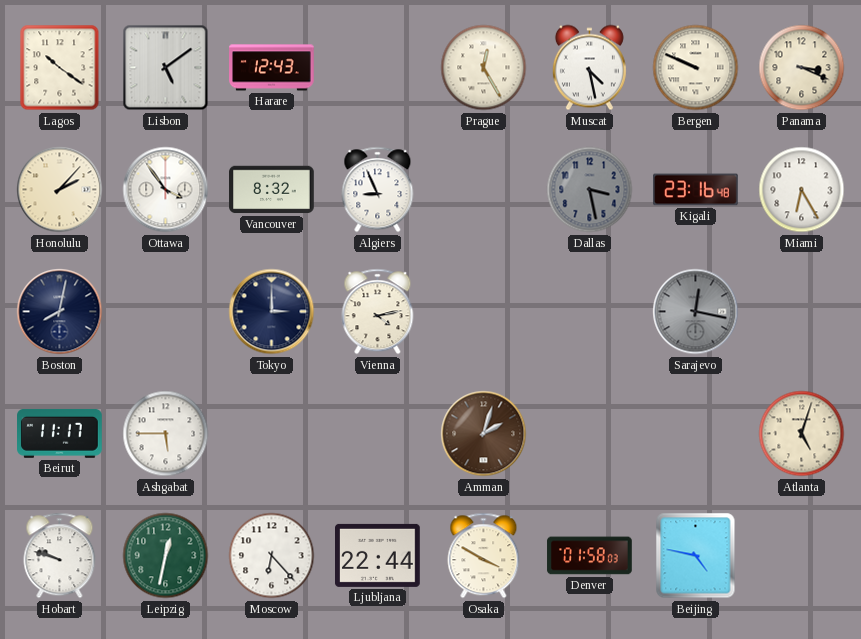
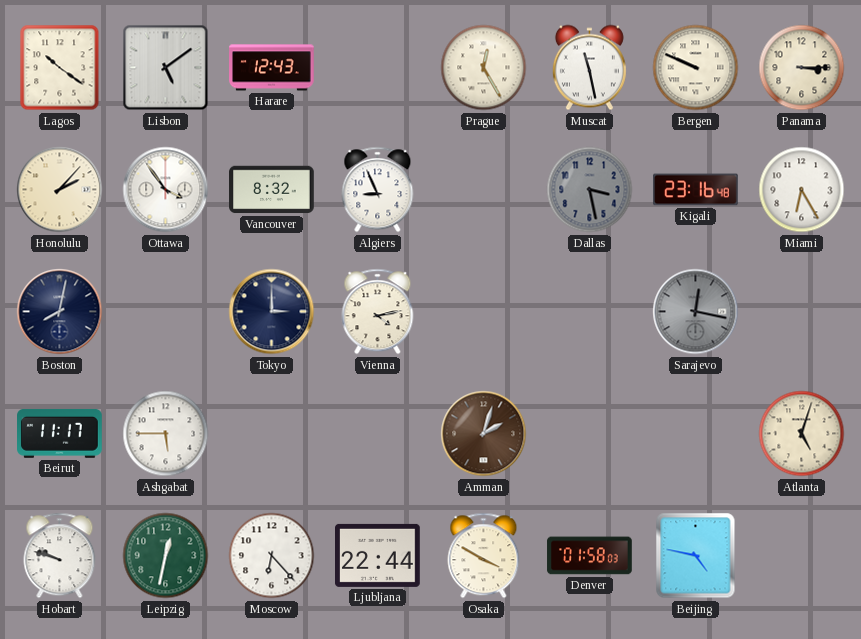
Muscat: 4:28 -> 11:28
Panama: 3:19 -> 3:15
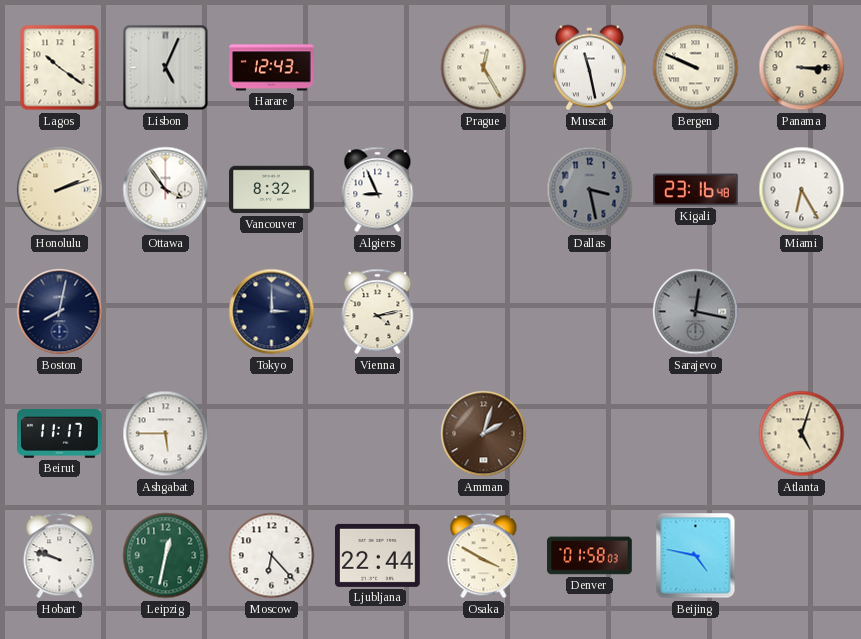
Lisbon: 5:09 -> 5:04
Honolulu: 2:07 -> 2:12
